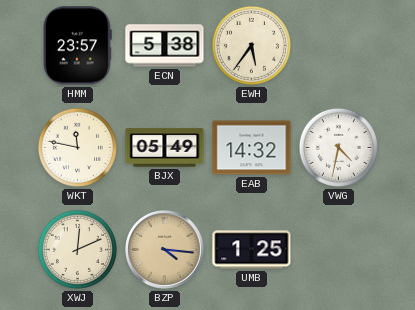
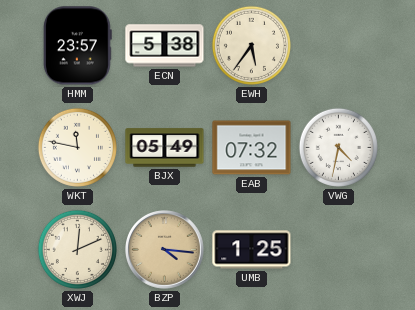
EAB: 14:32 -> 07:32
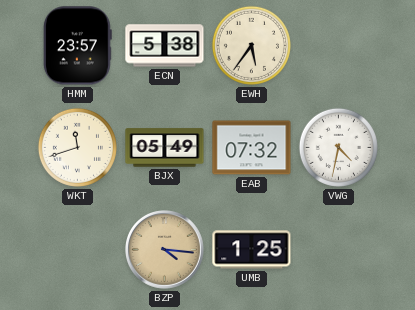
WKT: 11:47 -> 11:42
XWJ: 12:11 -> none
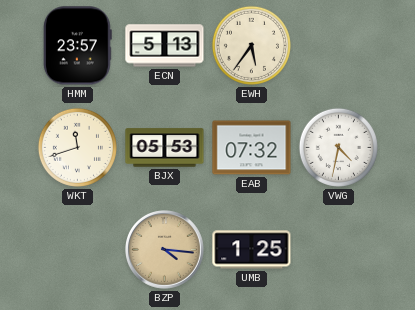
ECN: 5:38 -> 5:13
BJX: 05:49 -> 05:53
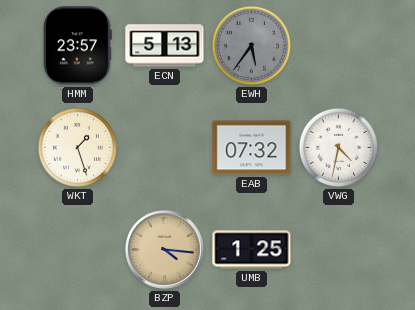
EWH dial: cream -> grey
WKT: 11:42 -> 1:27
BJX: 05:53 -> none
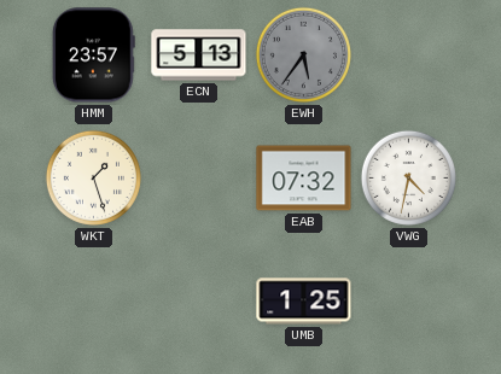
BZP: 4:16 -> none
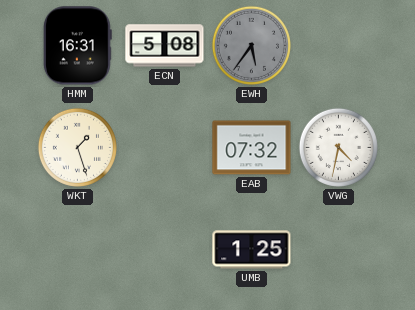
HMM: 23:57 -> 16:31
ECN: 5:13 -> 5:08
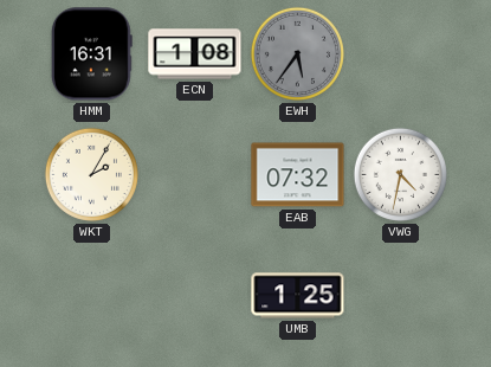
ECN: 5:08 -> 1:08
WKT: 1:27 -> 2:05
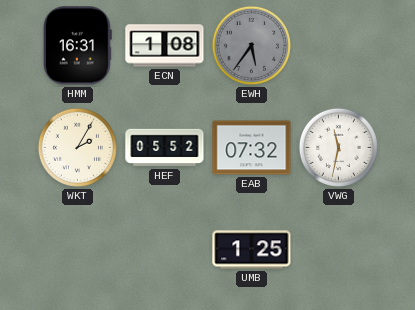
HEF: none -> 05:52
VWG: 4:32 -> 11:32
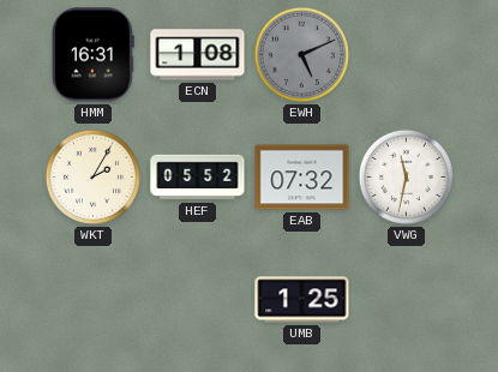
EWH: 5:36 -> 5:11
